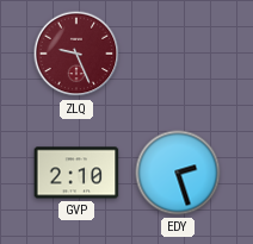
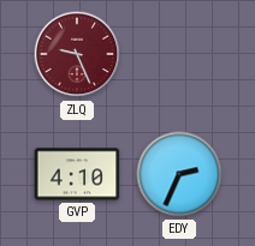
GVP: 2:10 -> 4:10
EDY: 2:27 -> 2:34
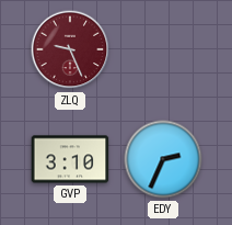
GVP: 4:10 -> 3:10
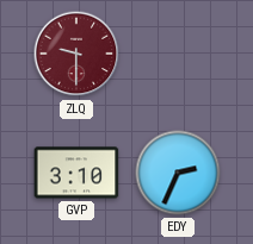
ZLQ: 9:26 -> 9:30
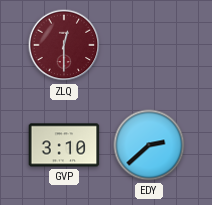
ZLQ: 9:30 -> 12:30
EDY: 2:34 -> 2:38
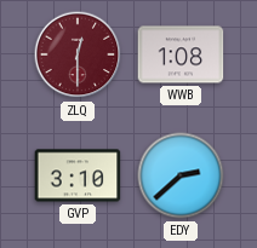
WWB: none -> 1:08
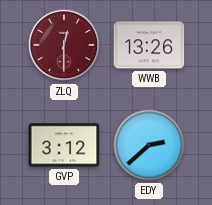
WWB: 1:08 -> 13:26
GVP: 3:10 -> 3:12
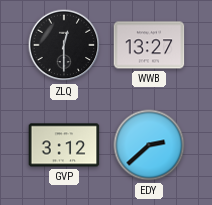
ZLQ dial: burgundy -> black
WWB: 13:26 -> 13:27
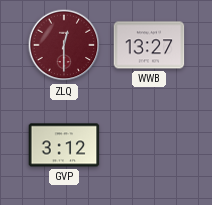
ZLQ dial: black -> burgundy
EDY: 2:38 -> none
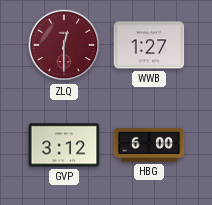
WWB: 13:27 -> 1:27
HBG: none -> 6:00
